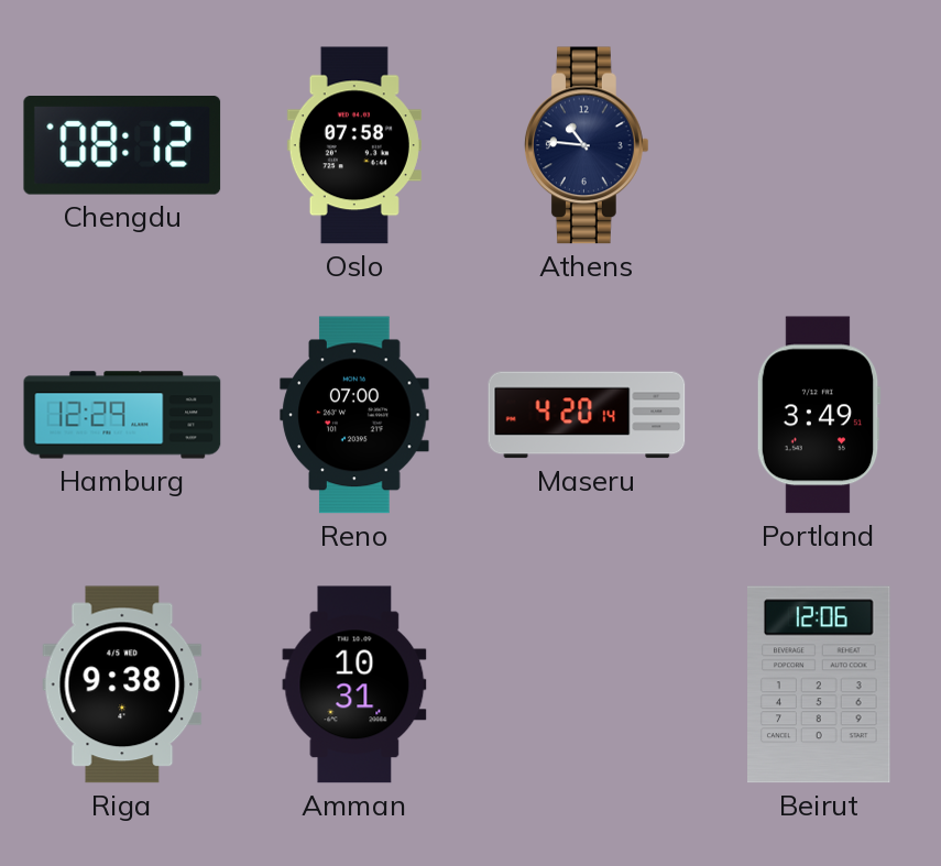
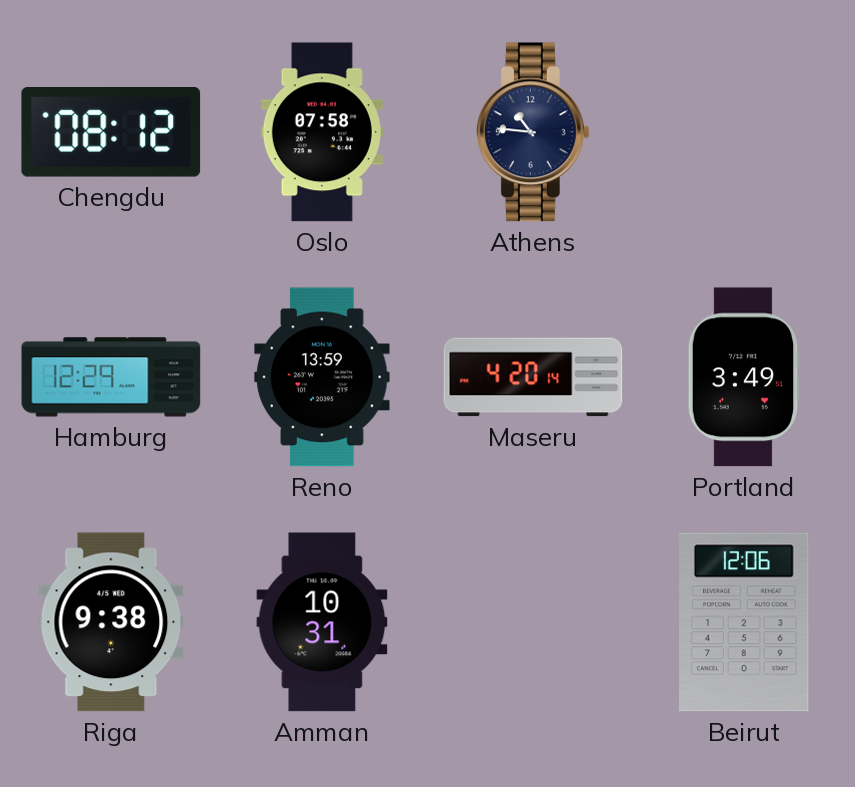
Reno: 07:00 -> 13:59
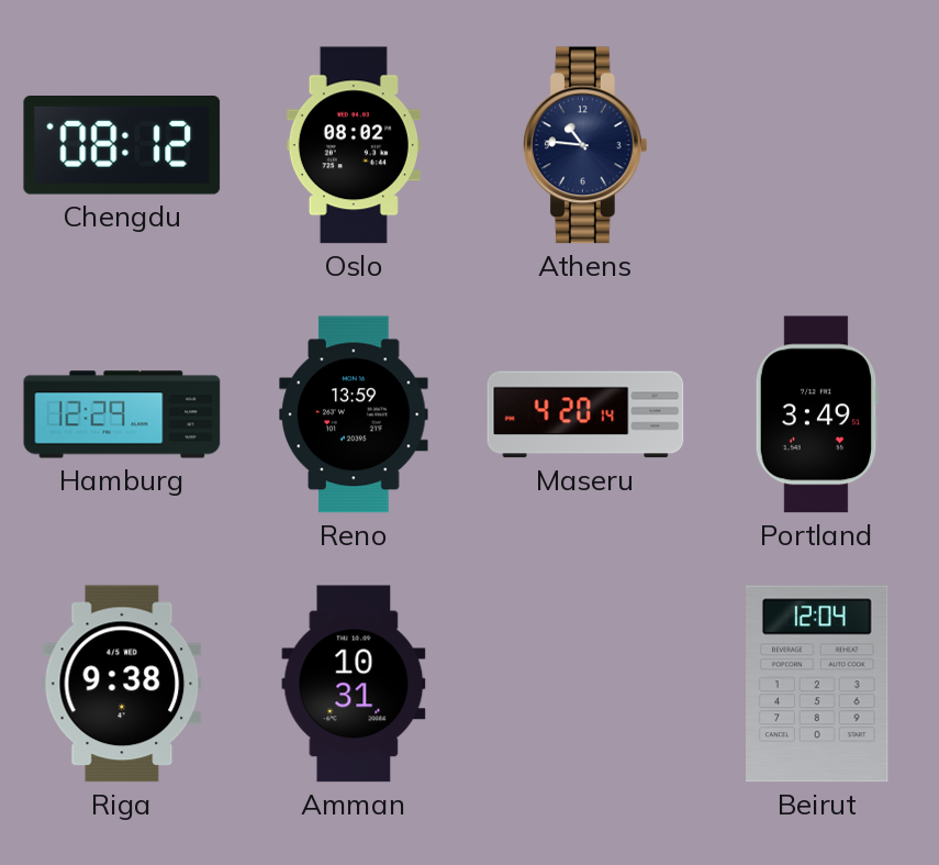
Oslo: 07:58 -> 08:02
Beirut: 12:06 -> 12:04
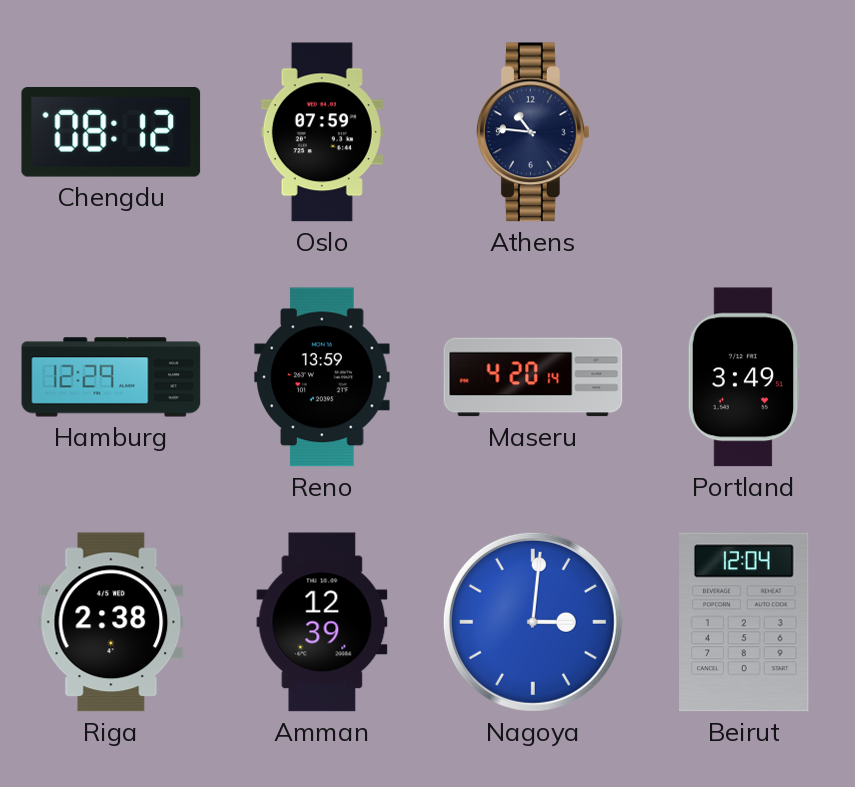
Oslo: 08:02 -> 07:59
Riga: 9:38 -> 2:38
Amman: 10:31 -> 12:39
Nagoya: none -> 3:01
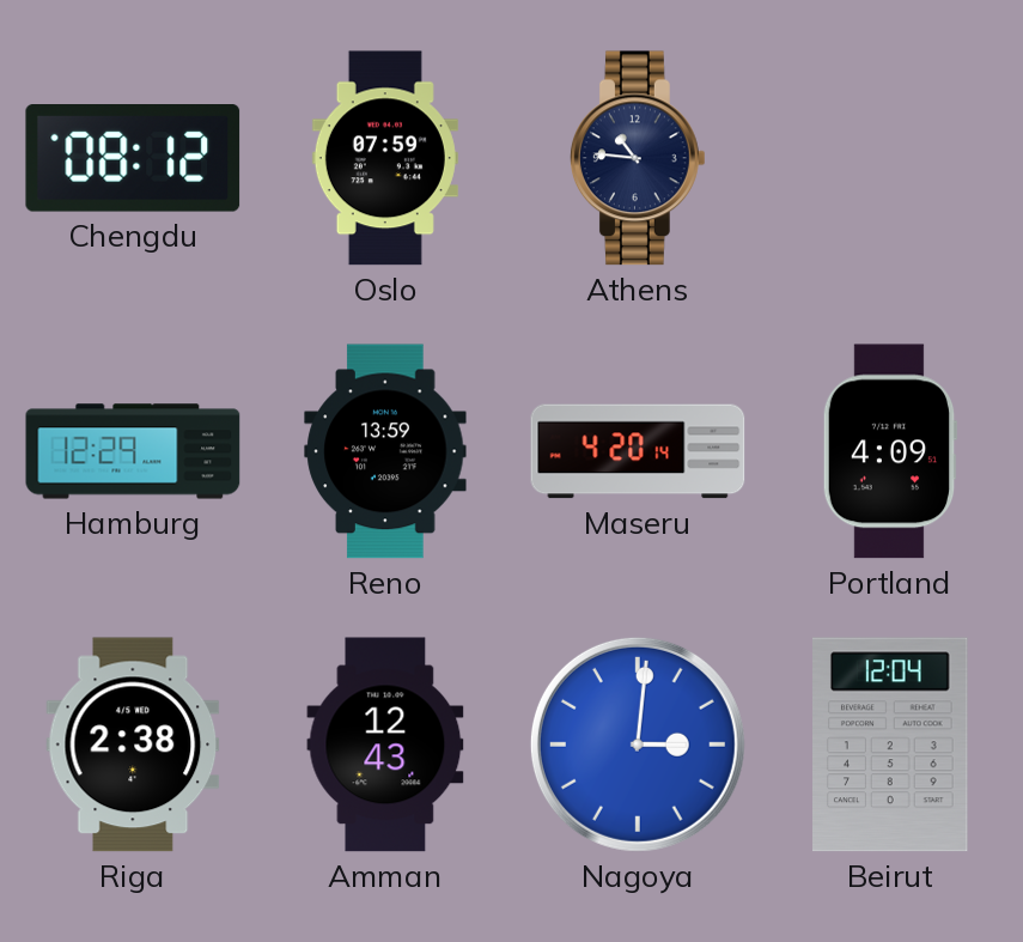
Portland: 3:49 -> 4:09
Amman: 12:39 -> 12:43
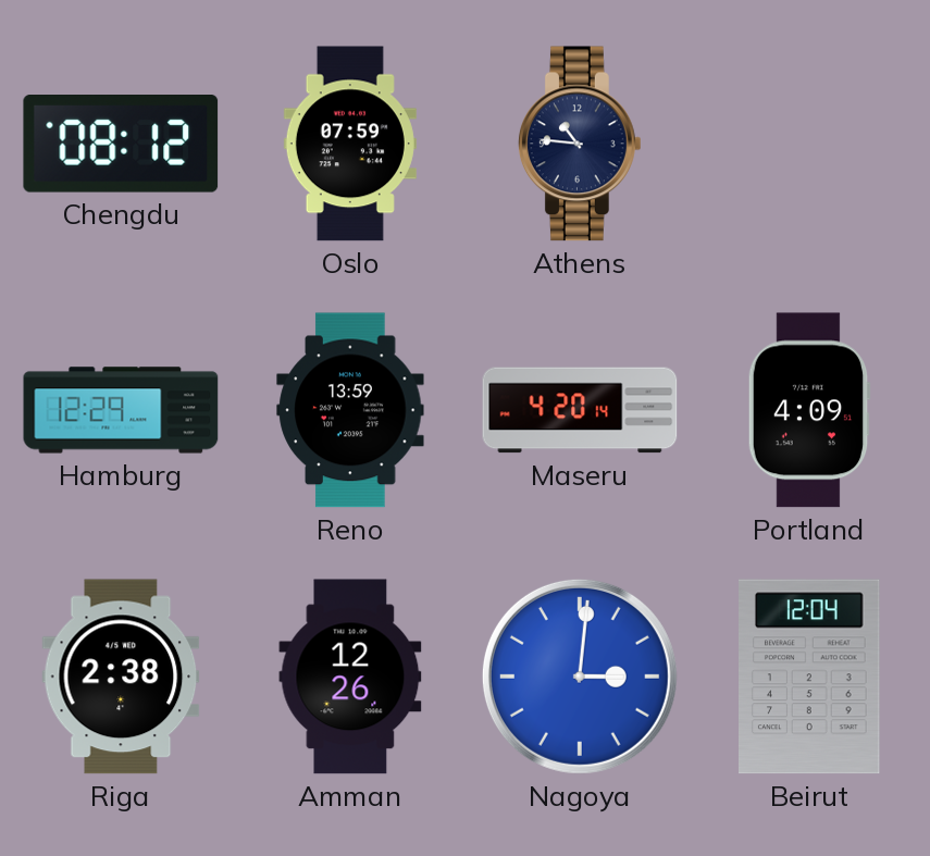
Amman: 12:43 -> 12:26
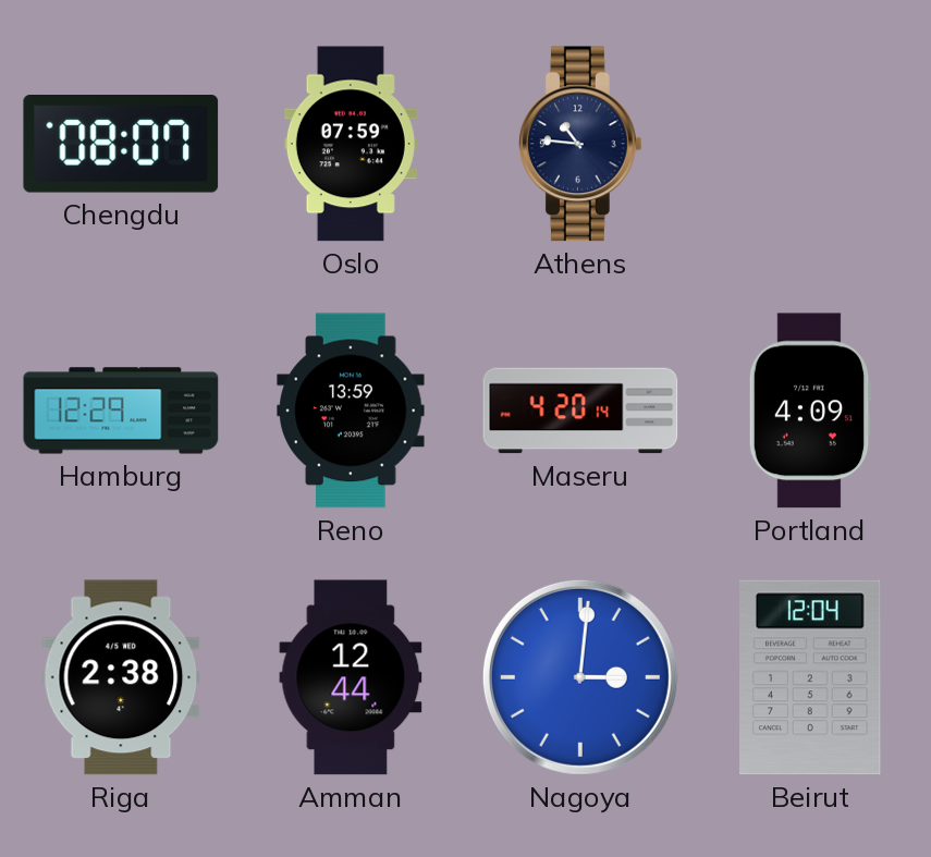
Chengdu: 08:12 -> 08:07
Amman: 12:26 -> 12:44
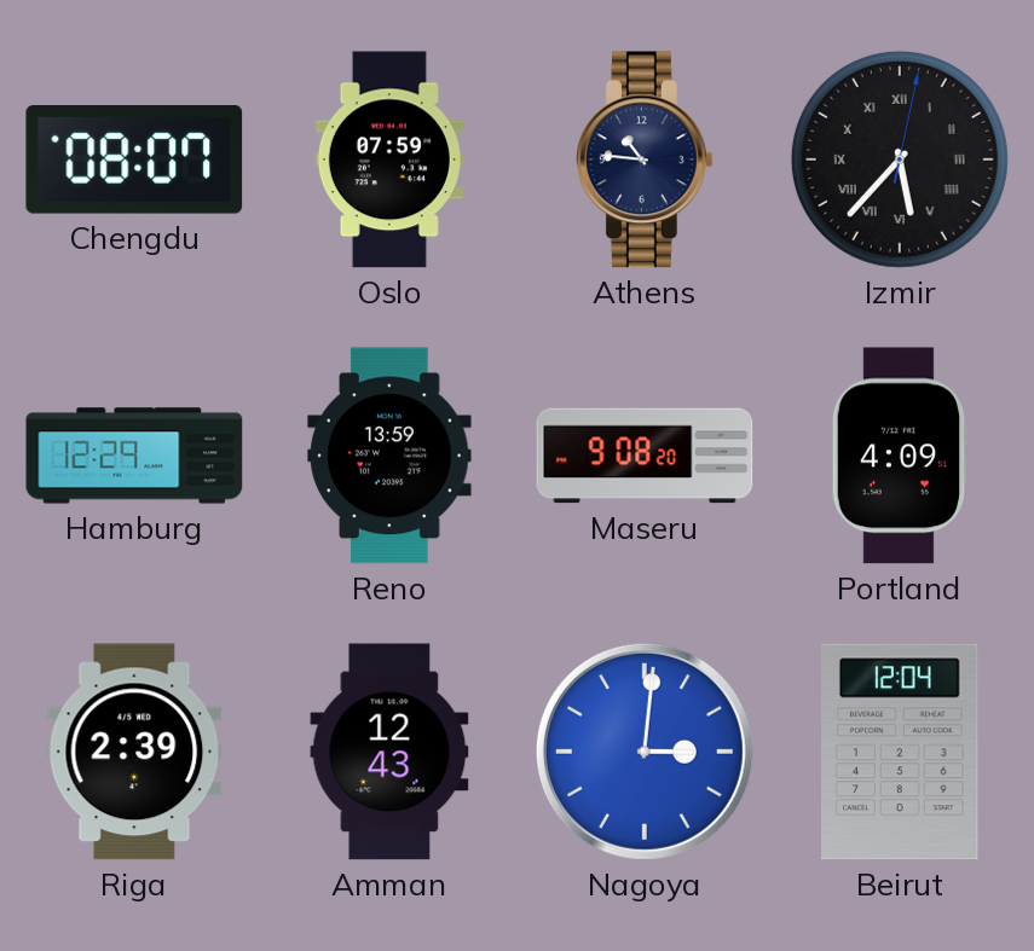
Izmir: none -> 5:37
Maseru: 4:20 -> 9:08
Riga: 2:38 -> 2:39
Amman: 12:44 -> 12:43
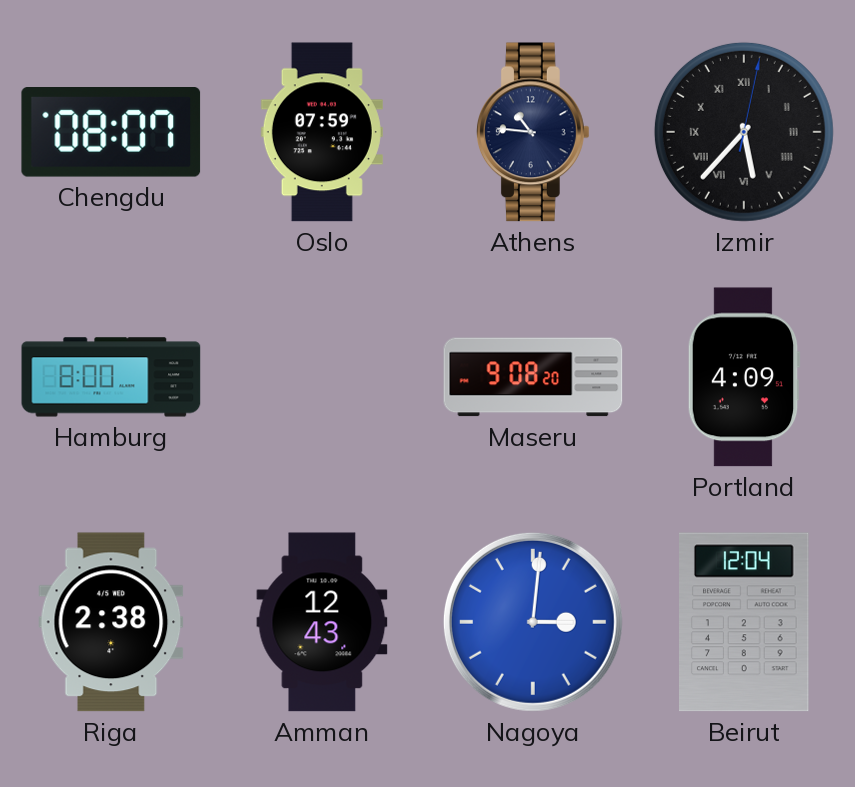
Hamburg: 12:29 -> 8:00
Reno: 13:59 -> none
Riga: 2:39 -> 2:38
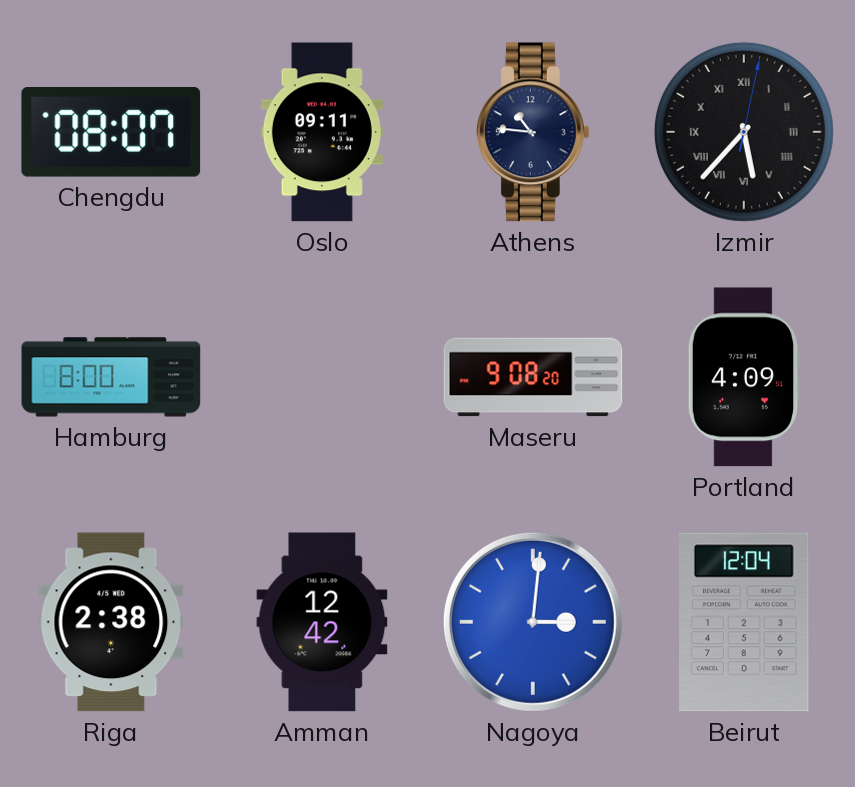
Oslo: 07:59 -> 09:11
Amman: 12:43 -> 12:42
